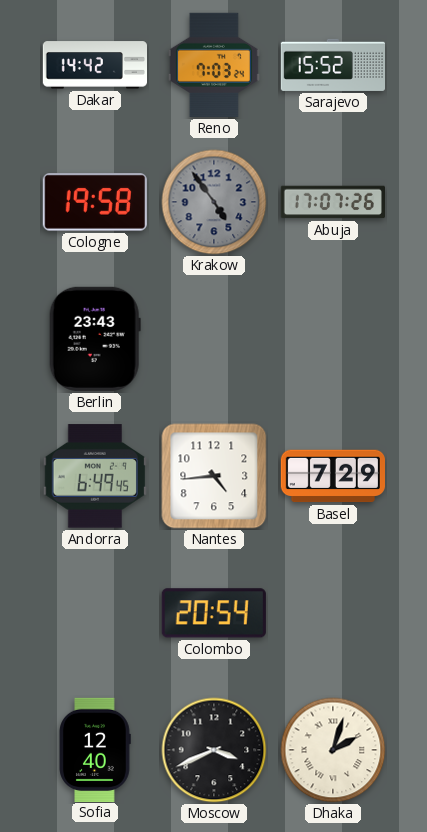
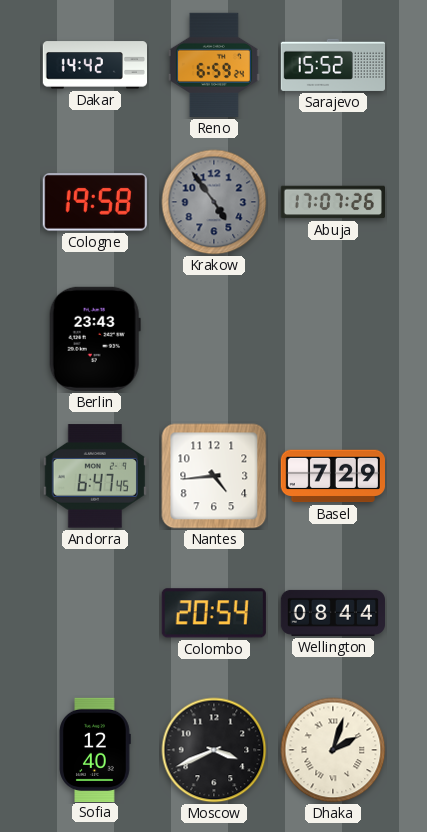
Reno: 7:03 -> 6:59
Andorra: 6:49 -> 6:47
Wellington: none -> 08:44
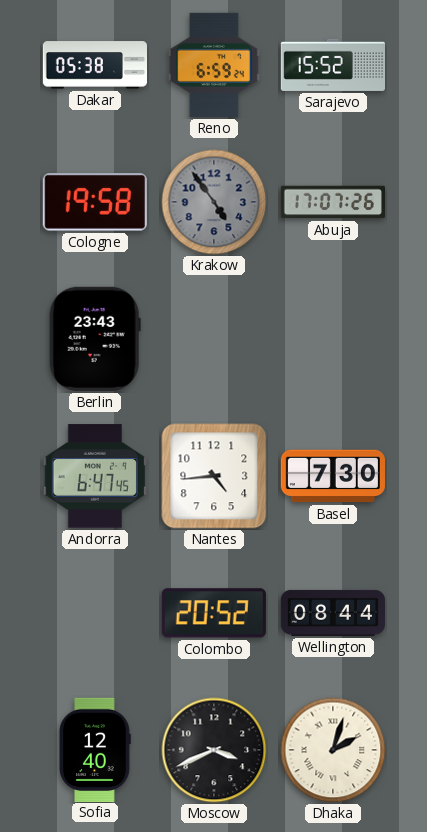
Dakar: 14:42 -> 05:38
Basel: 7:29 -> 7:30
Colombo: 20:54 -> 20:52
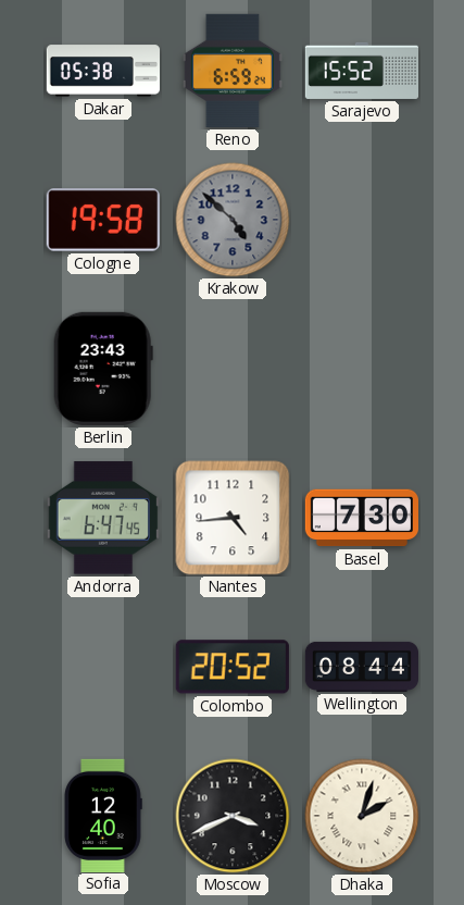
Krakow: 4:54 -> 4:52
Abuja: 17:07 -> none
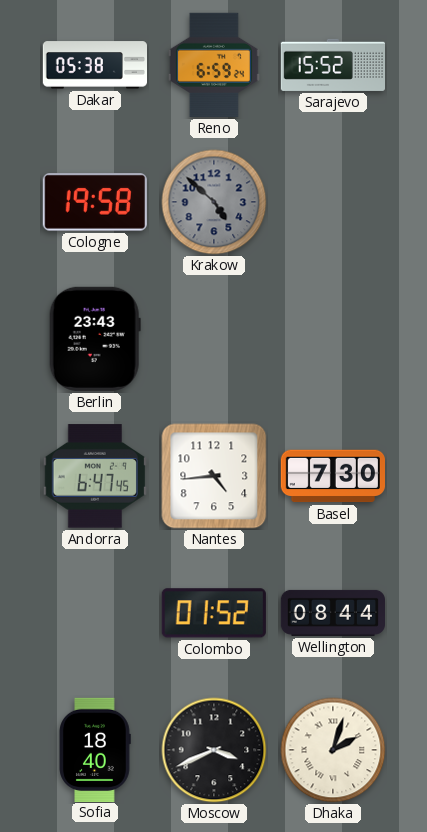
Colombo: 20:52 -> 01:52
Sofia: 12:40 -> 18:40
